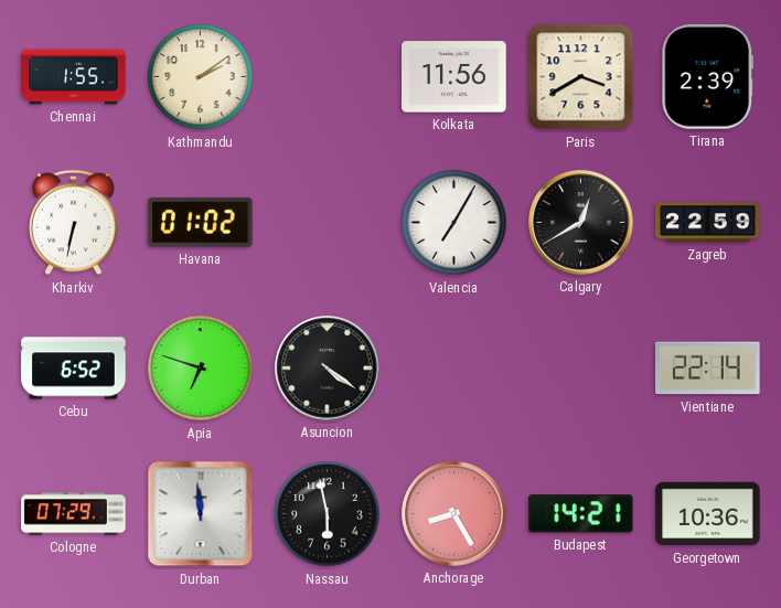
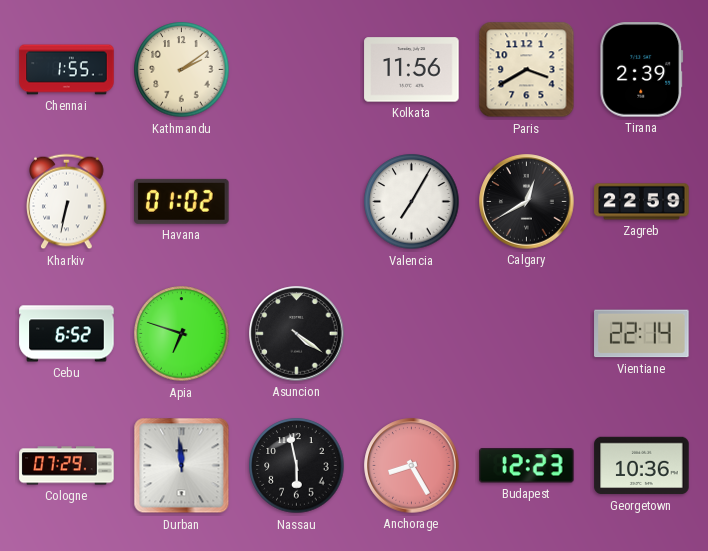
Budapest: 14:21 -> 12:23
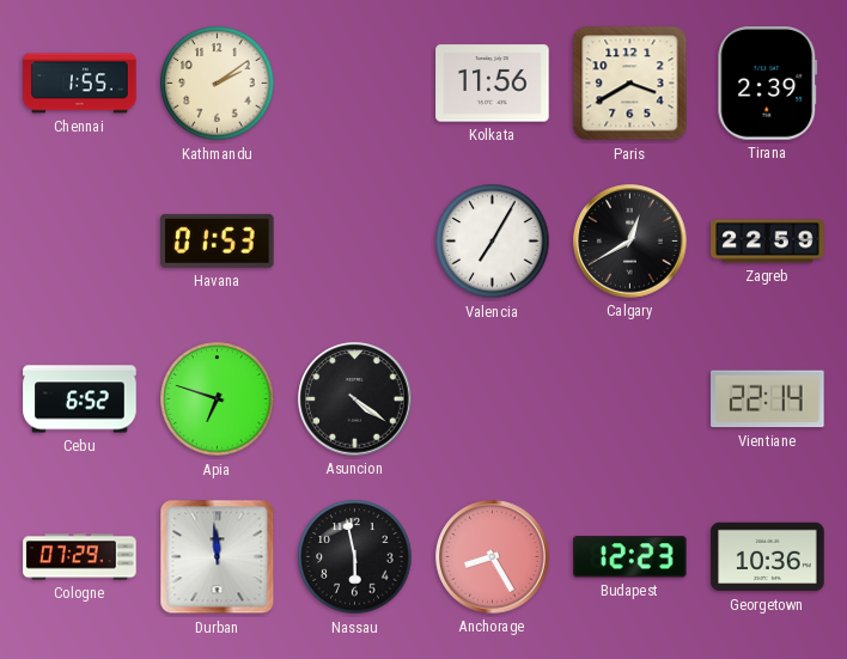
Kharkiv: 6:32 -> none
Havana: 01:02 -> 01:53
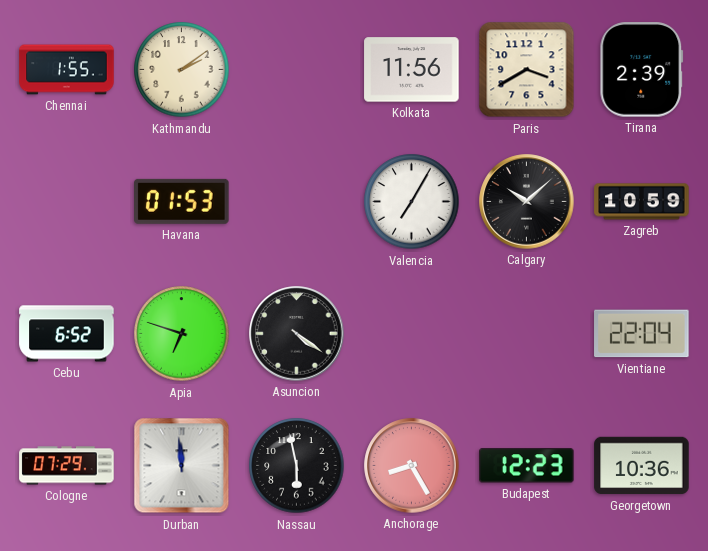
Calgary: 12:40 -> 10:08
Zagreb: 22:59 -> 10:59
Vientiane: 22:14 -> 22:04
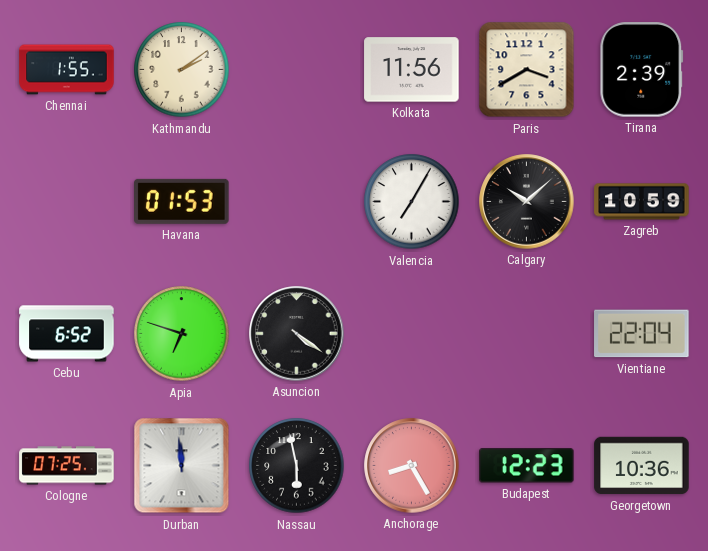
Cologne: 07:29 -> 07:25
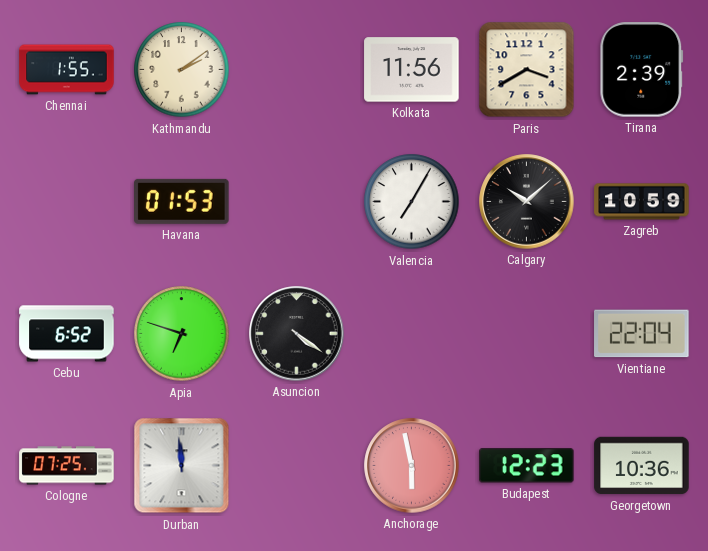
Nassau: 5:58 -> none
Anchorage: 8:25 -> 5:58
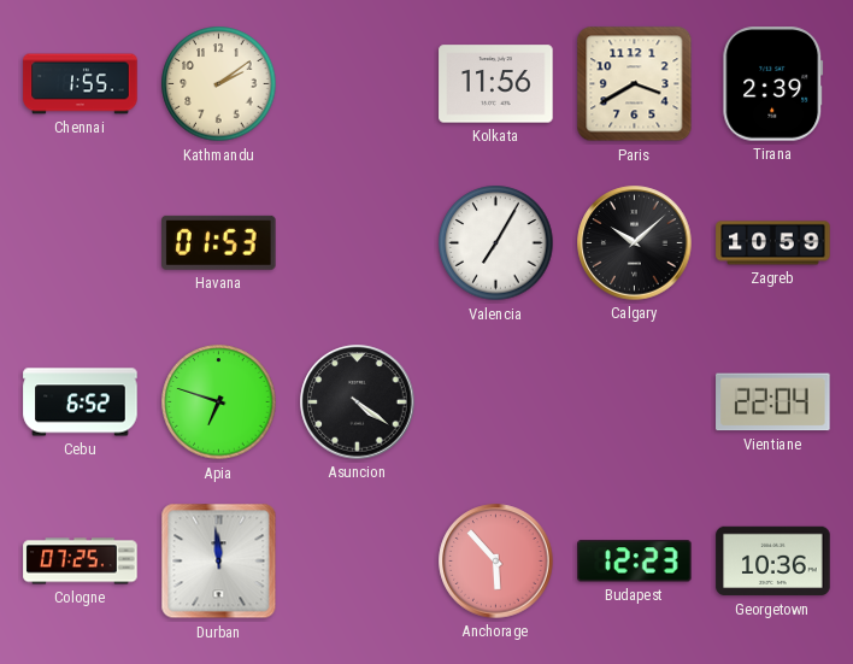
Anchorage: 5:58 -> 5:53
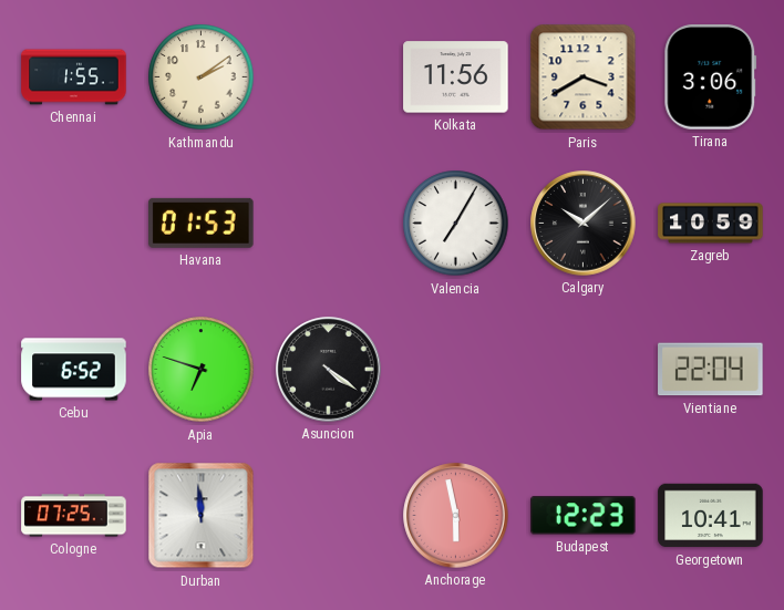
Tirana: 2:39 -> 3:06
Anchorage: 5:53 -> 5:58
Georgetown: 10:36 -> 10:41
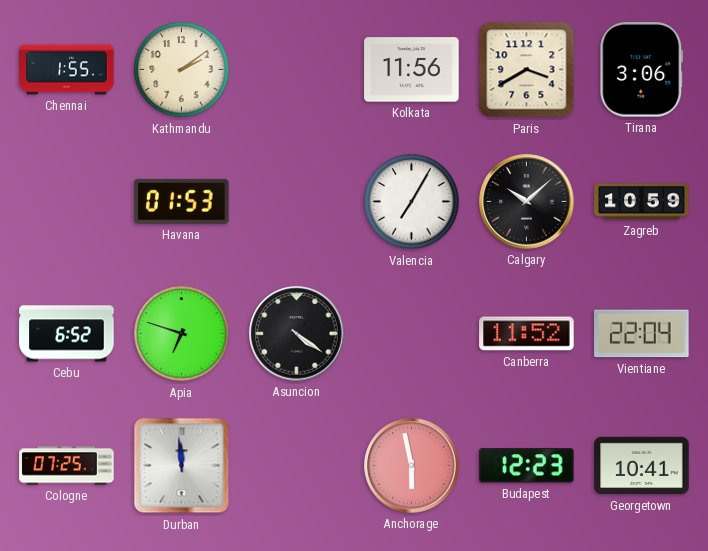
Canberra: none -> 11:52
